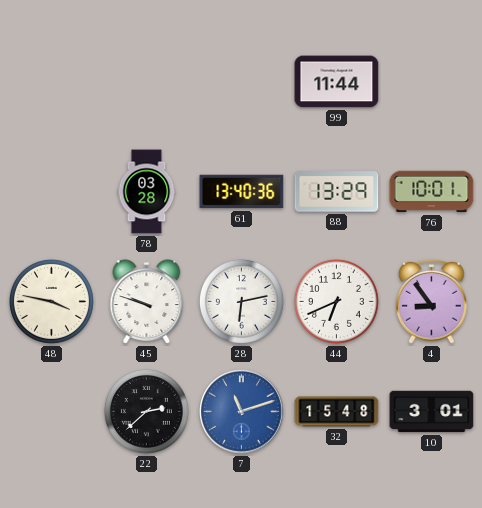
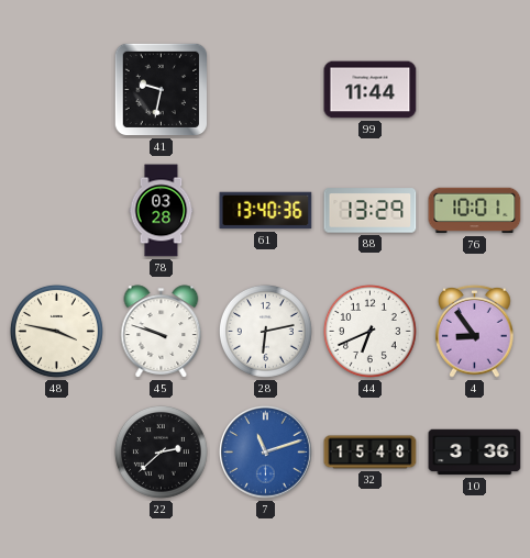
41: none -> 9:32
10: 3:01 -> 3:36
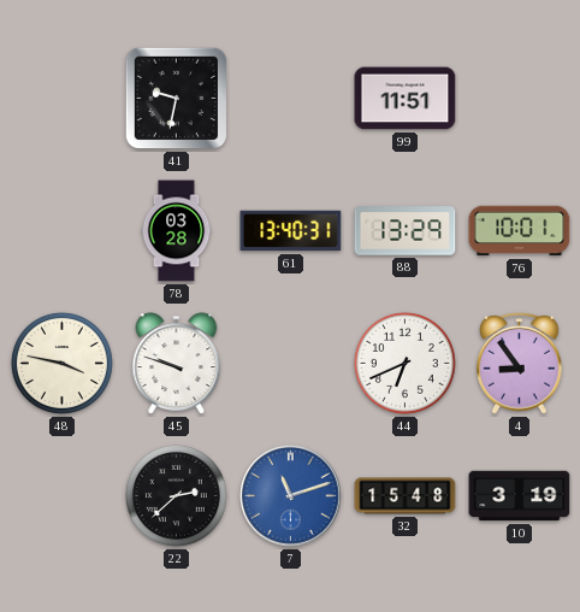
99: 11:44 -> 11:51
61: 13:40:36 -> 13:40:31
28: 6:13 -> none
10: 3:36 -> 3:19
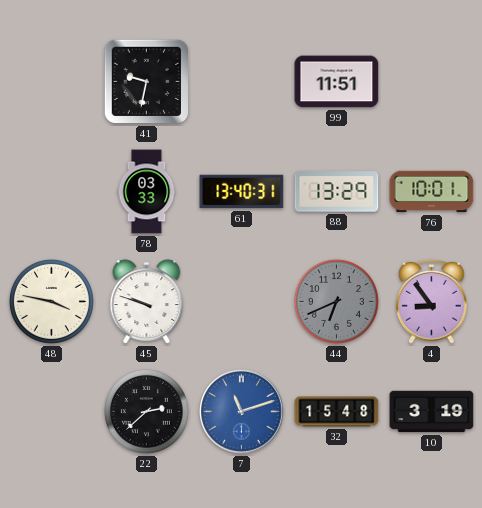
78: 03:28 -> 03:33
44 dial: white -> grey
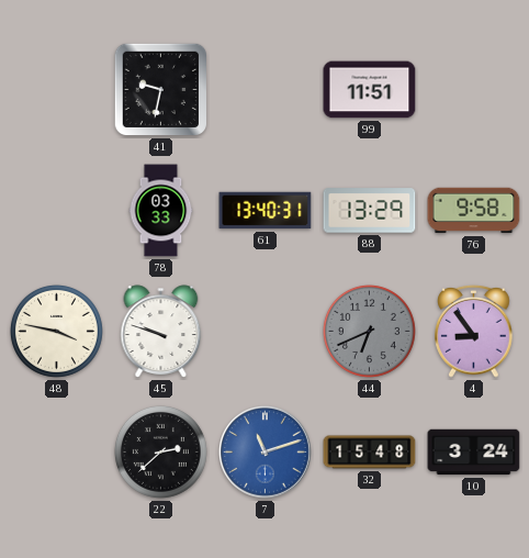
76: 10:01 -> 9:58
10: 3:19 -> 3:24
